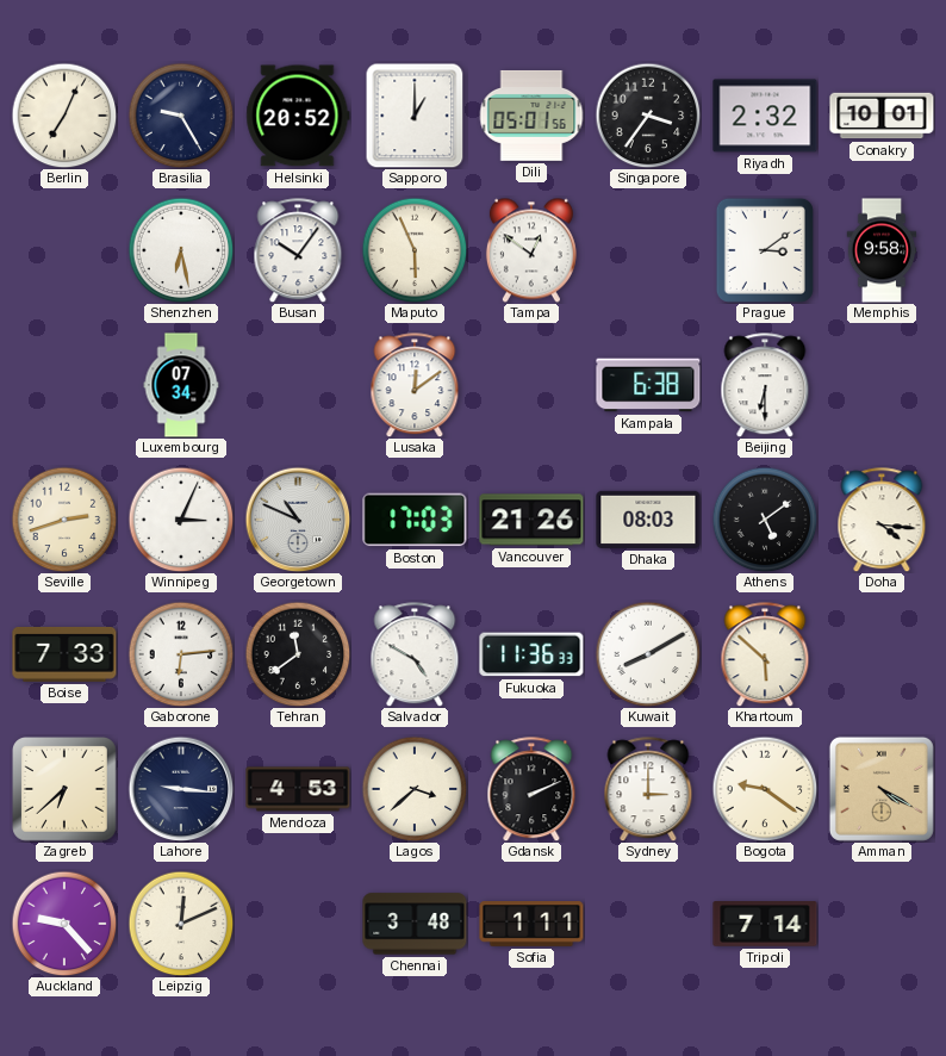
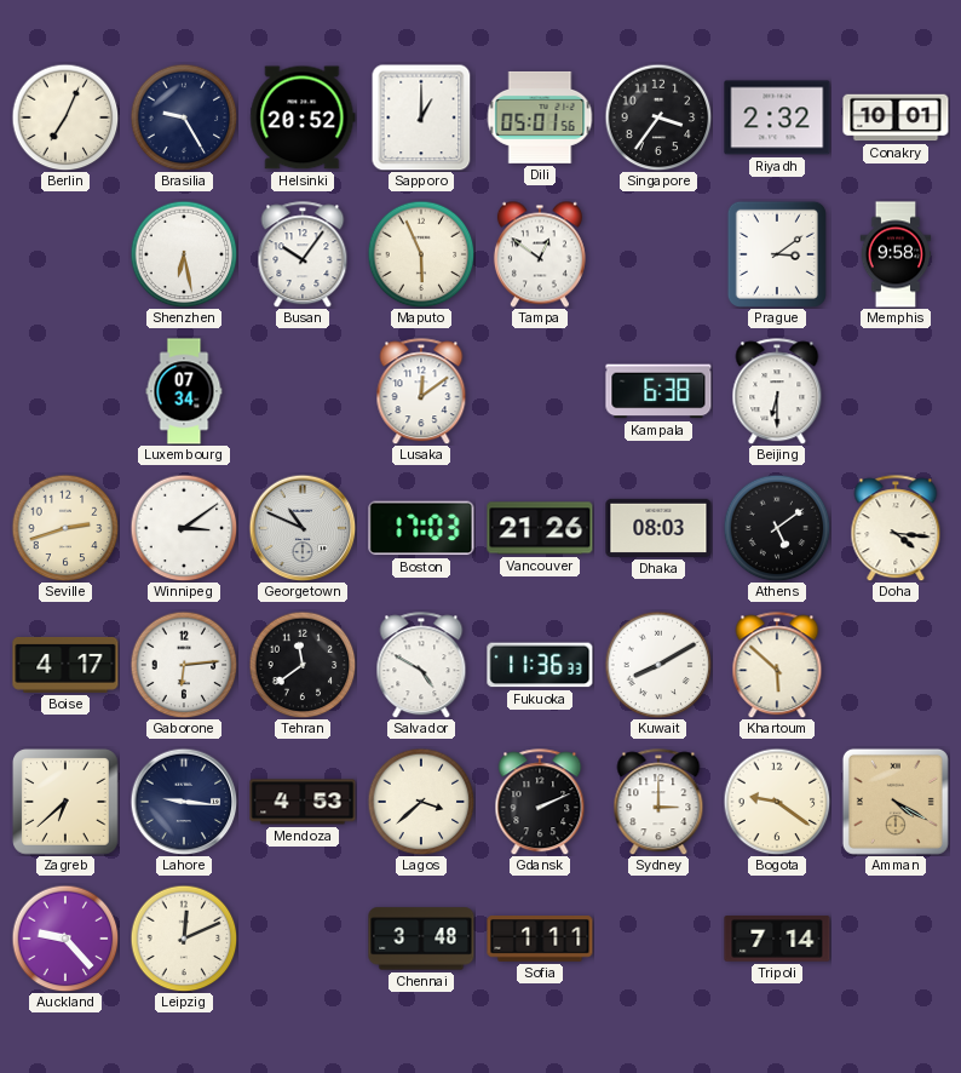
Winnipeg: 3:04 -> 3:09
Boise: 7:33 -> 4:17
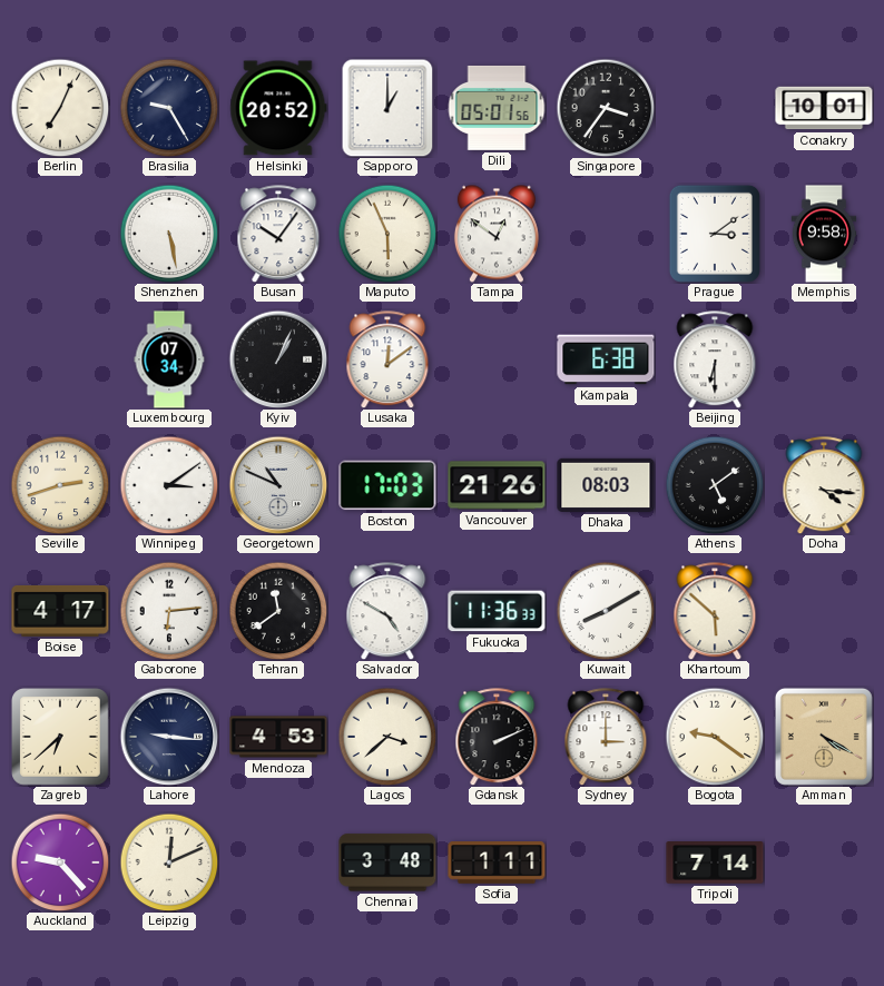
Riyadh: 2:32 -> none
Shenzhen: 6:28 -> 5:28
Kyiv: none -> 1:04
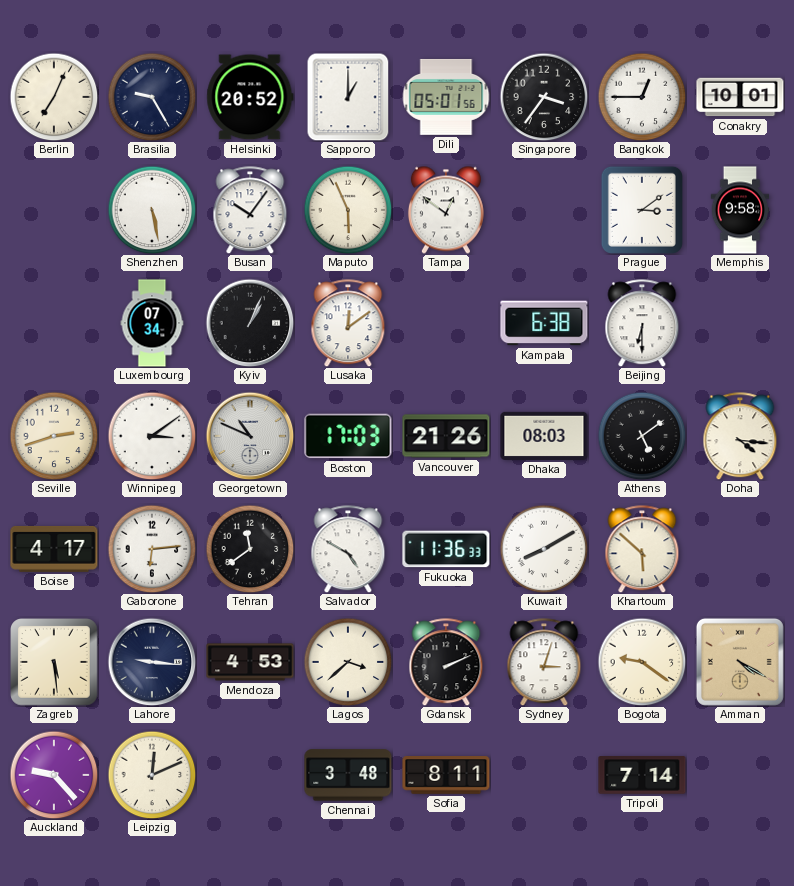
Bangkok: none -> 12:45
Zagreb: 6:38 -> 5:29
Sydney: 3:00 -> 3:03
Sofia: 1:11 -> 8:11
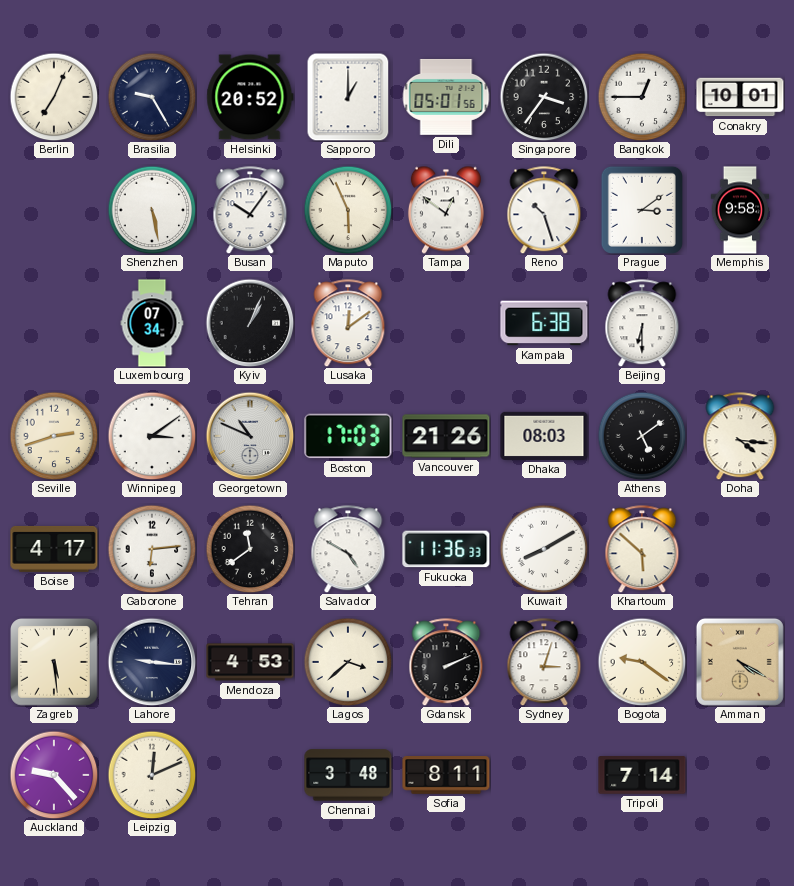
Reno: none -> 10:27
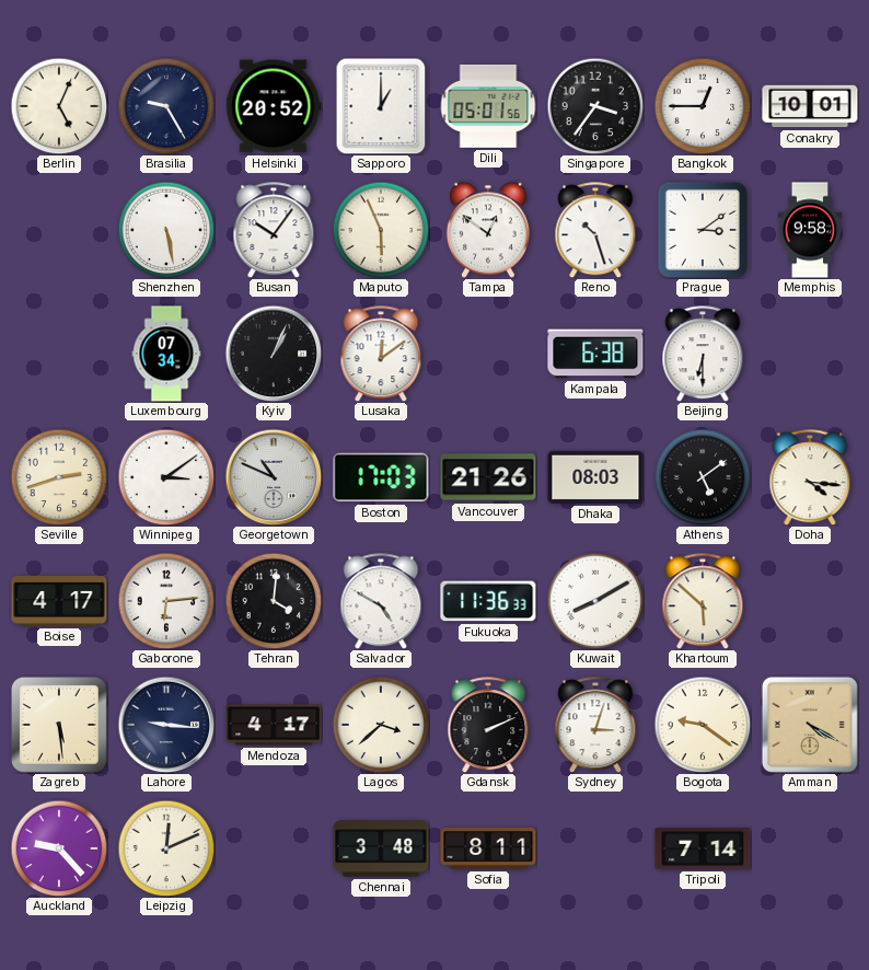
Berlin: 7:04 -> 5:04
Tehran: 11:39 -> 4:01
Mendoza: 4:53 -> 4:17
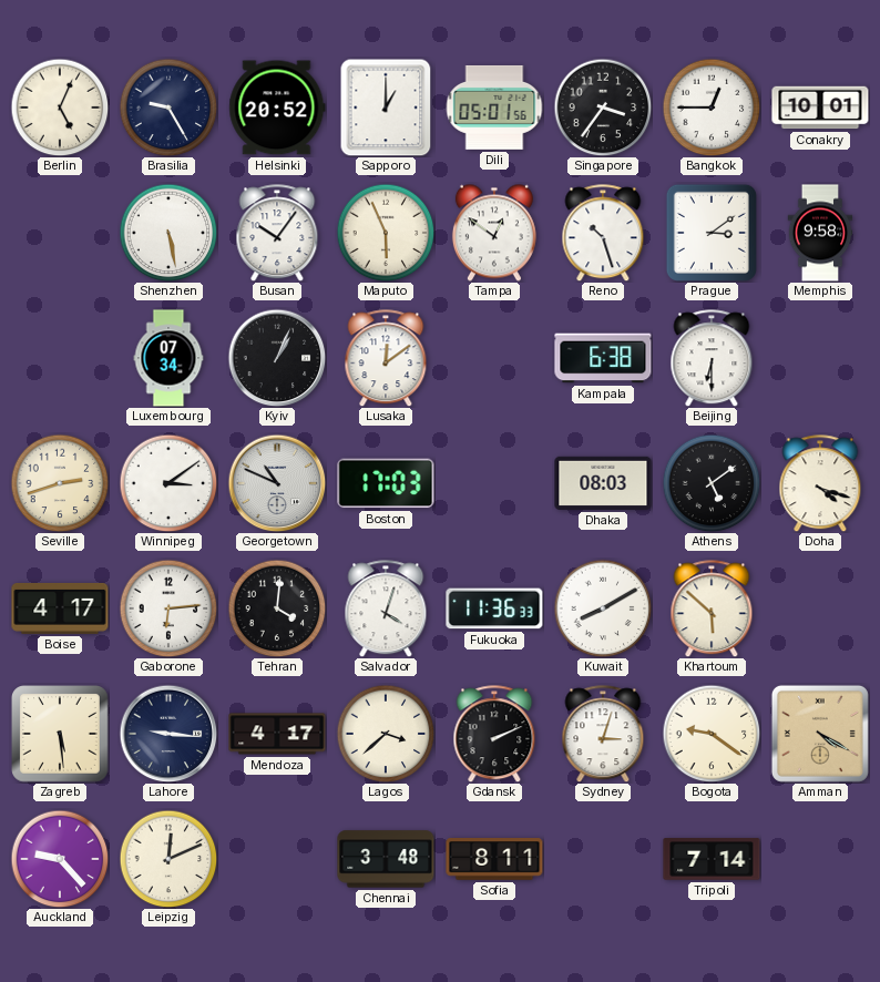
Vancouver: 21:26 -> none
Doha: 4:16 -> 4:18
Salvador: 4:50 -> 4:03
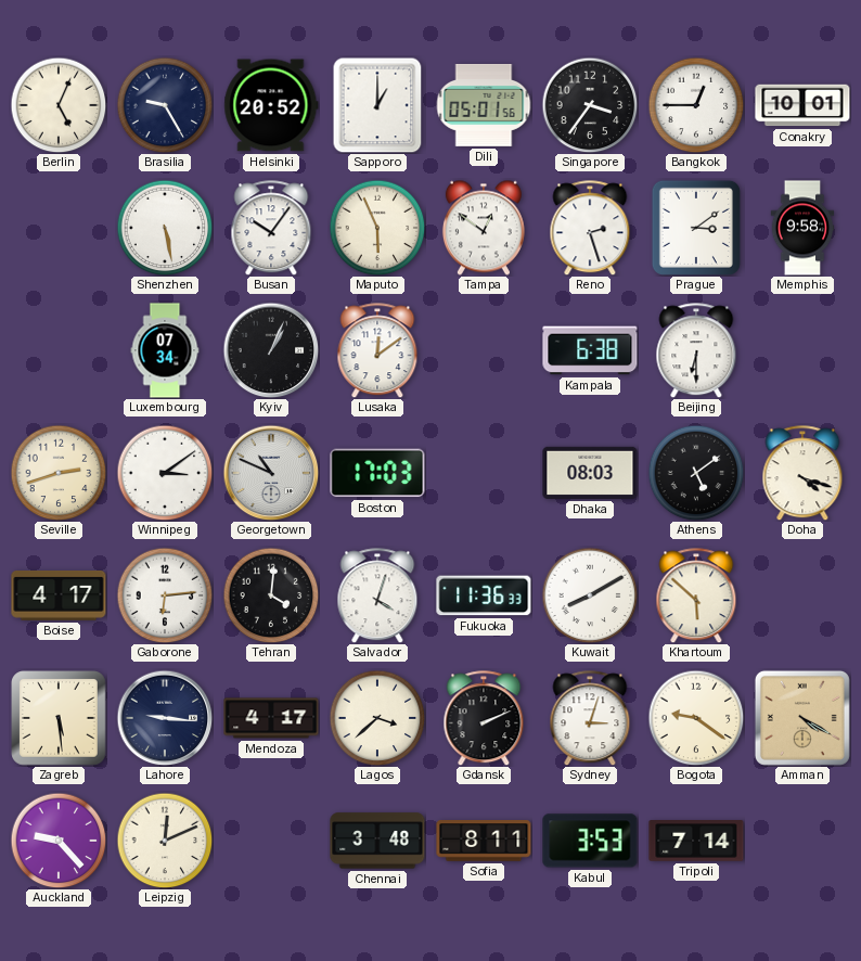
Reno: 10:27 -> 2:27
Kabul: none -> 3:53
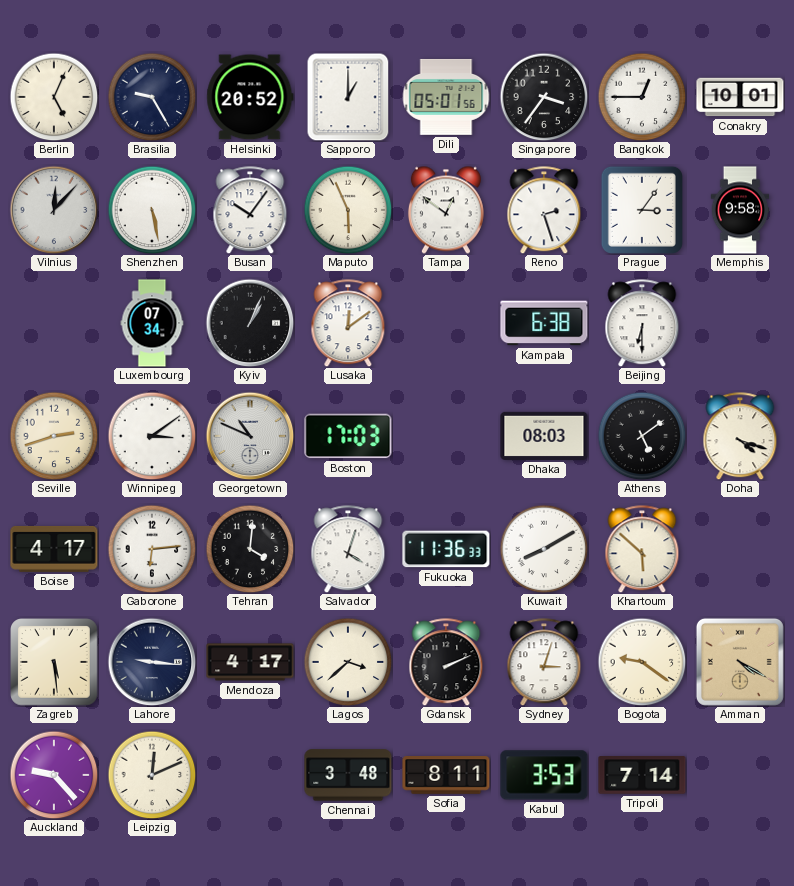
Vilnius: none -> 12:07
Prague: 3:09 -> 3:06
